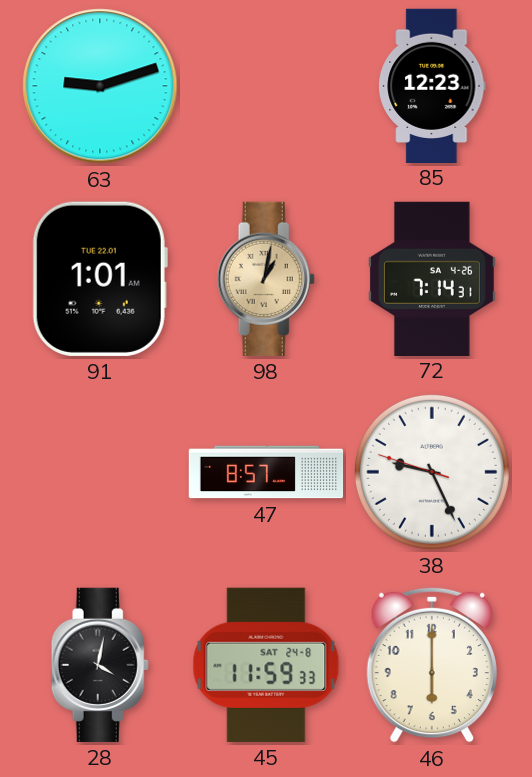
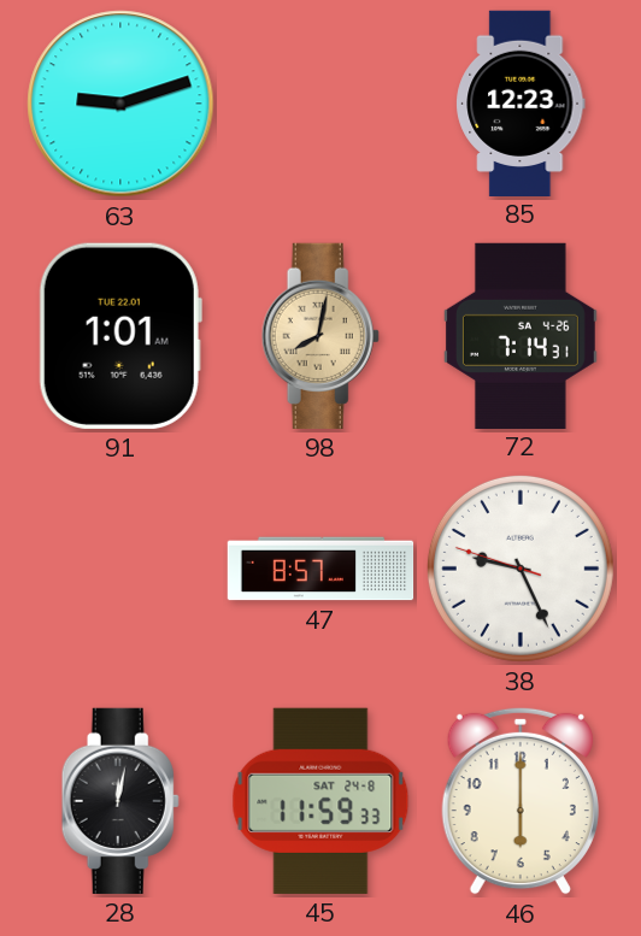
98: 1:02 -> 8:02
28: 4:02 -> 12:02
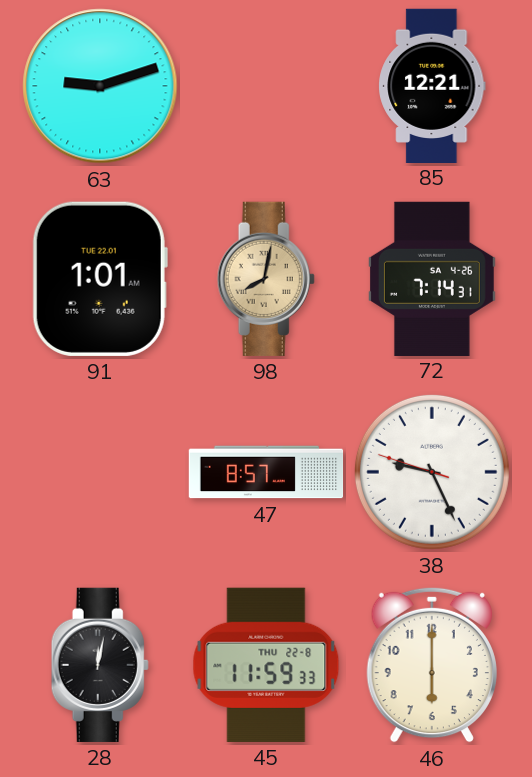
85: 12:23 -> 12:21
45 date: SAT 24-8 -> THU 22-8
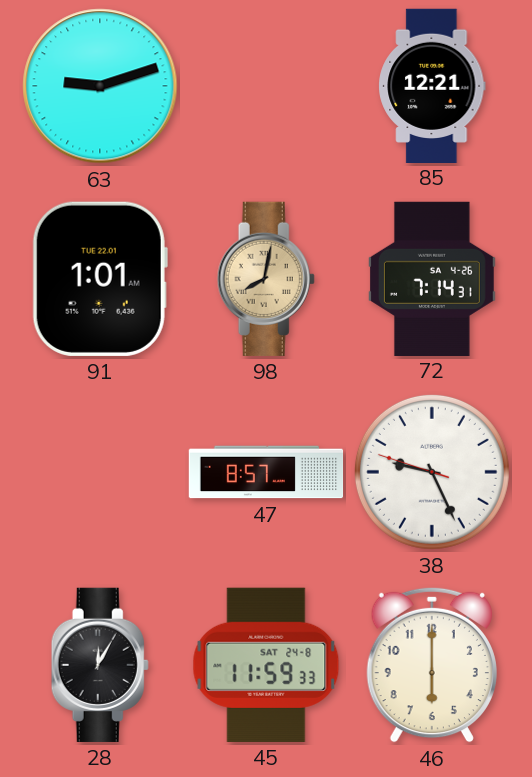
28: 12:02 -> 12:05
45 date: THU 22-8 -> SAT 24-8
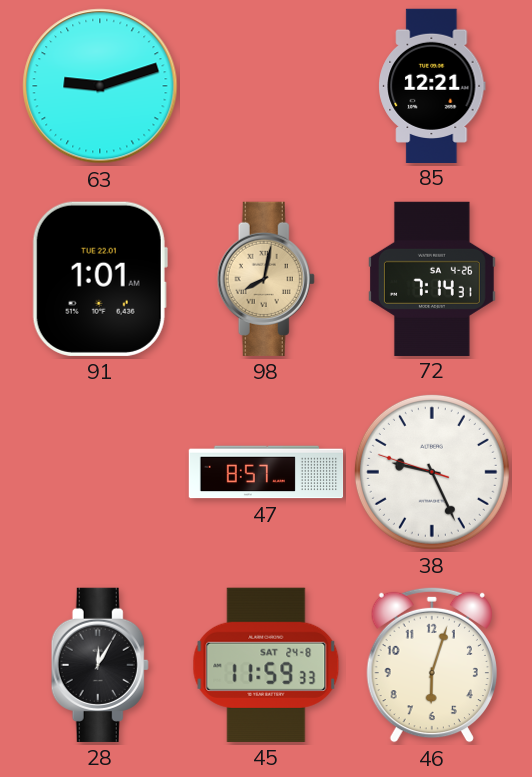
46: 6:00 -> 6:03
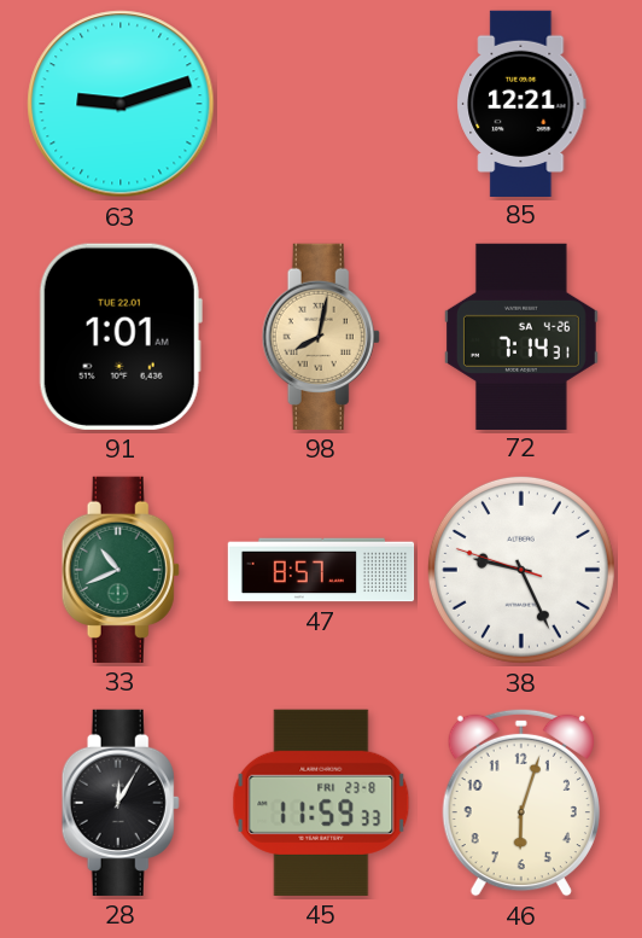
33: none -> 10:41
45 date: SAT 24-8 -> FRI 23-8
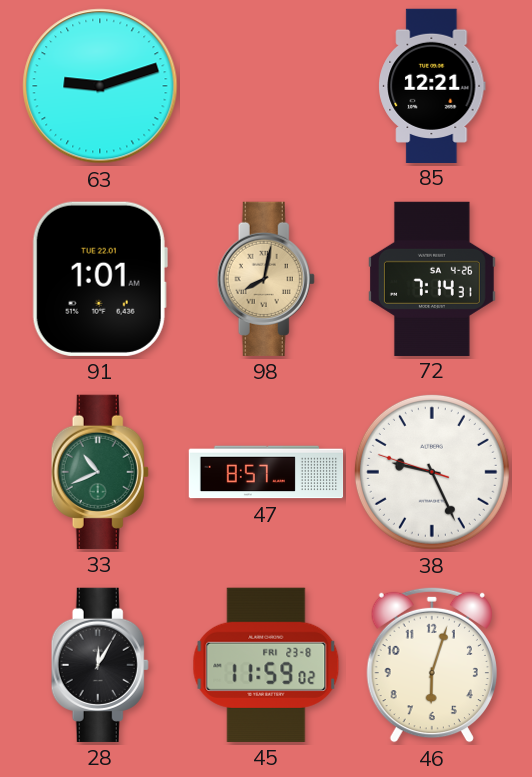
45: 11:59:33 -> 11:59:02
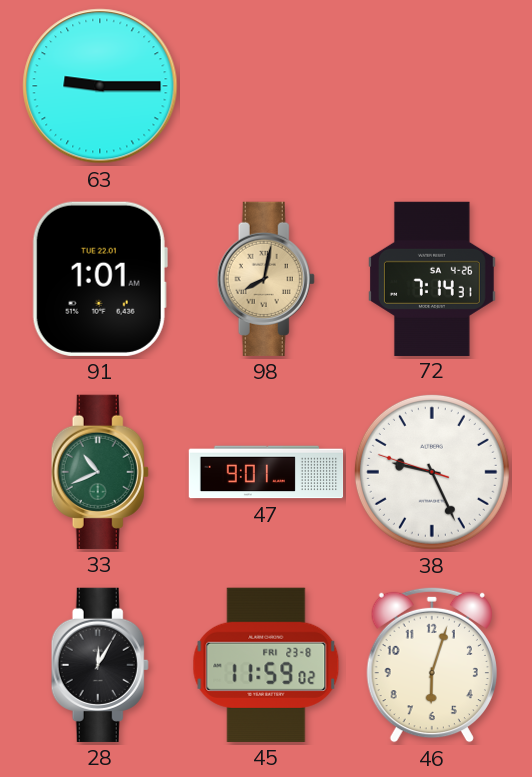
63: 9:12 -> 9:15
85: 12:21 -> none
47: 8:57 -> 9:01
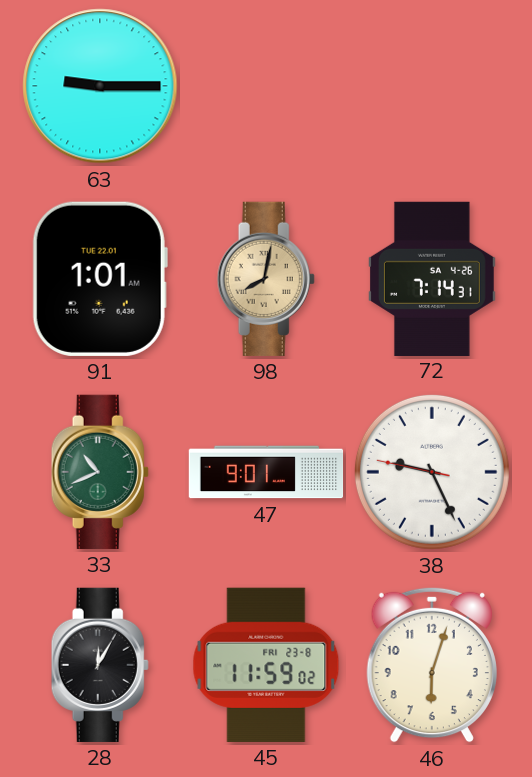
38: 9:25:48 -> 9:25:47
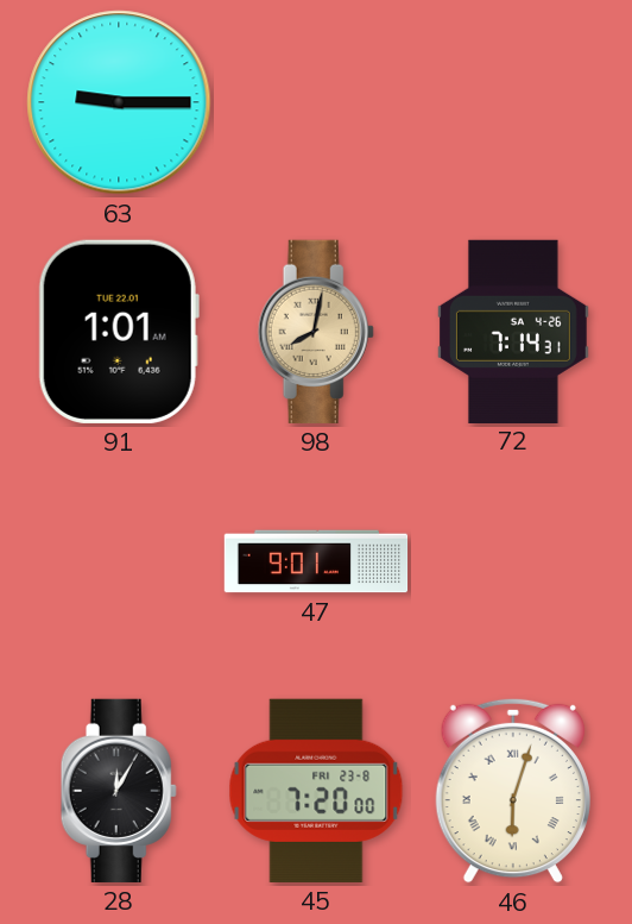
33: 10:41 -> none
38: 9:25 -> none
45: 11:59 -> 7:20
46 numerals: Arabic -> Roman
